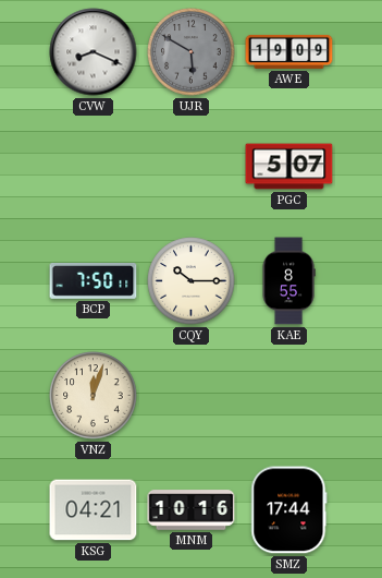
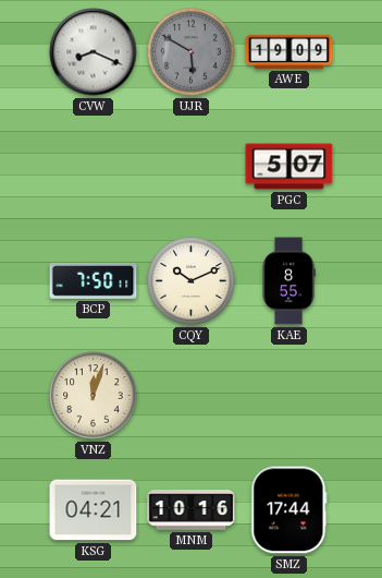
CQY: 10:15 -> 10:11
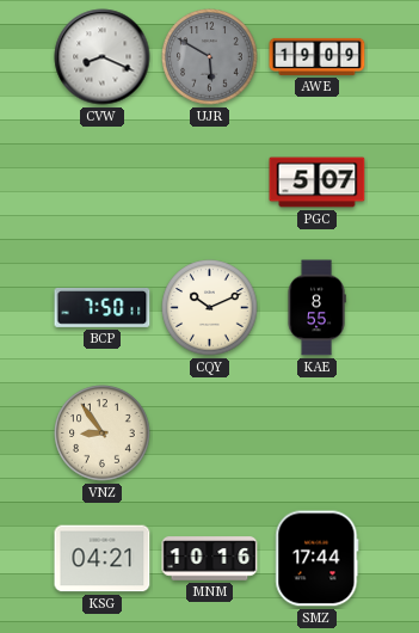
VNZ: 12:03 -> 8:54
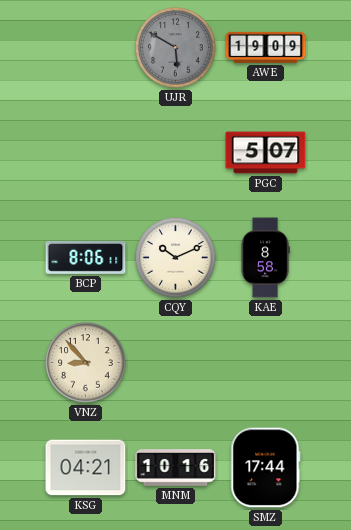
CVW: 8:19 -> none
BCP: 7:50 -> 8:06
KAE: 8:55 -> 8:58
VNZ: 8:54 -> 8:53
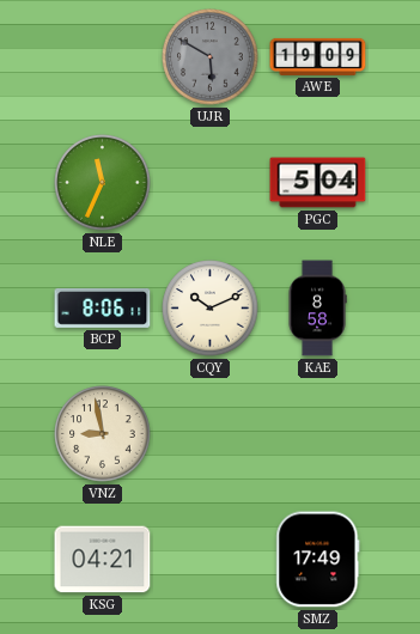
NLE: none -> 11:34
PGC: 5:07 -> 5:04
VNZ: 8:53 -> 8:58
MNM: 10:16 -> none
SMZ: 17:44 -> 17:49
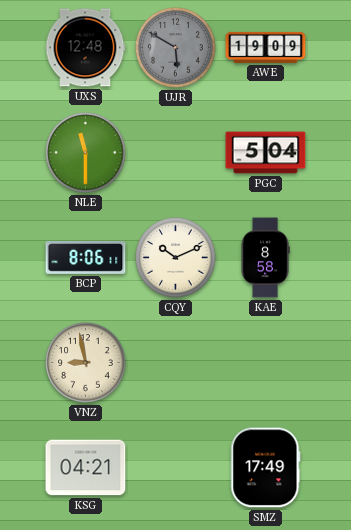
UXS: none -> 12:48
NLE: 11:34 -> 11:30
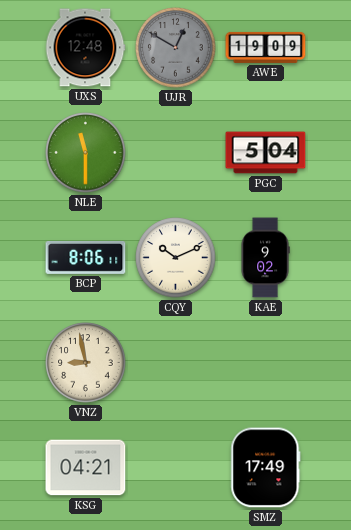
UJR: 5:50 -> 12:50
KAE: 8:58 -> 9:02
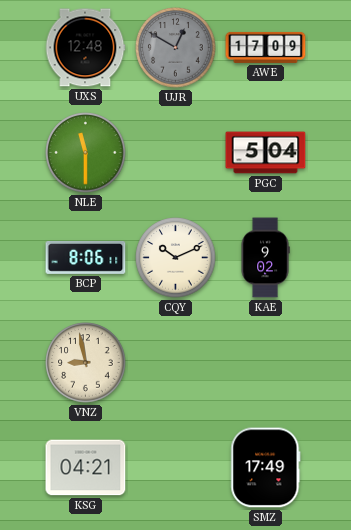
AWE: 19:09 -> 17:09
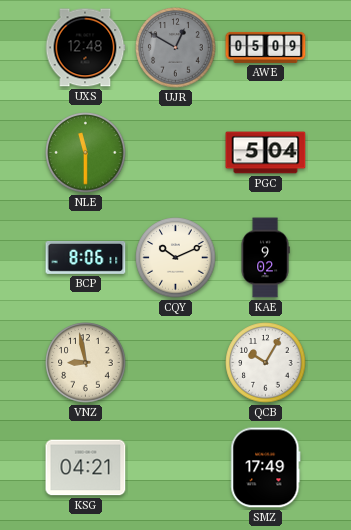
AWE: 17:09 -> 05:09
QCB: none -> 10:05
